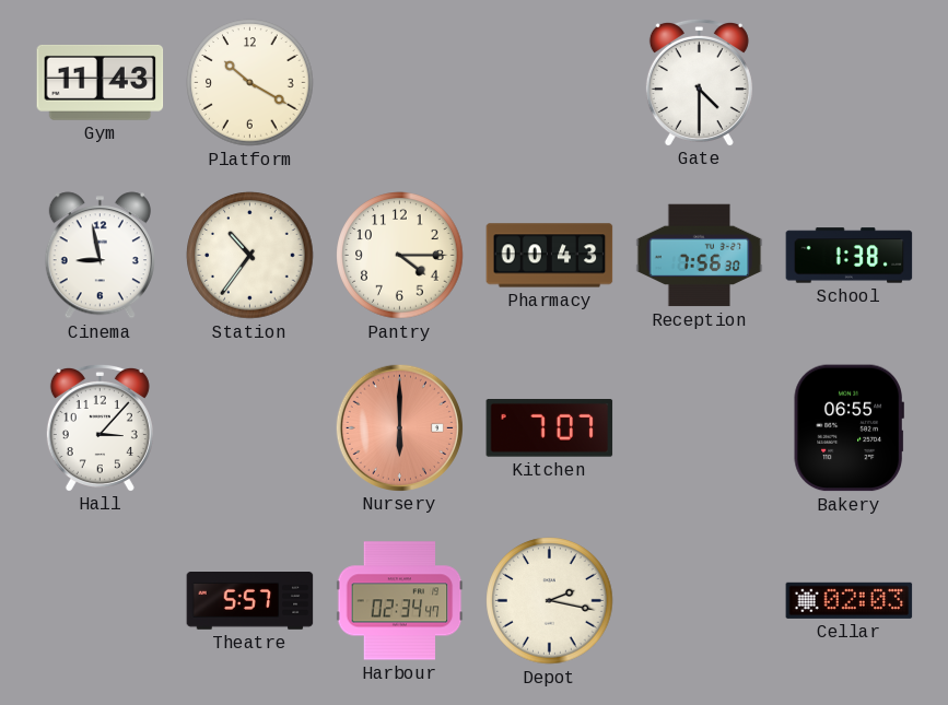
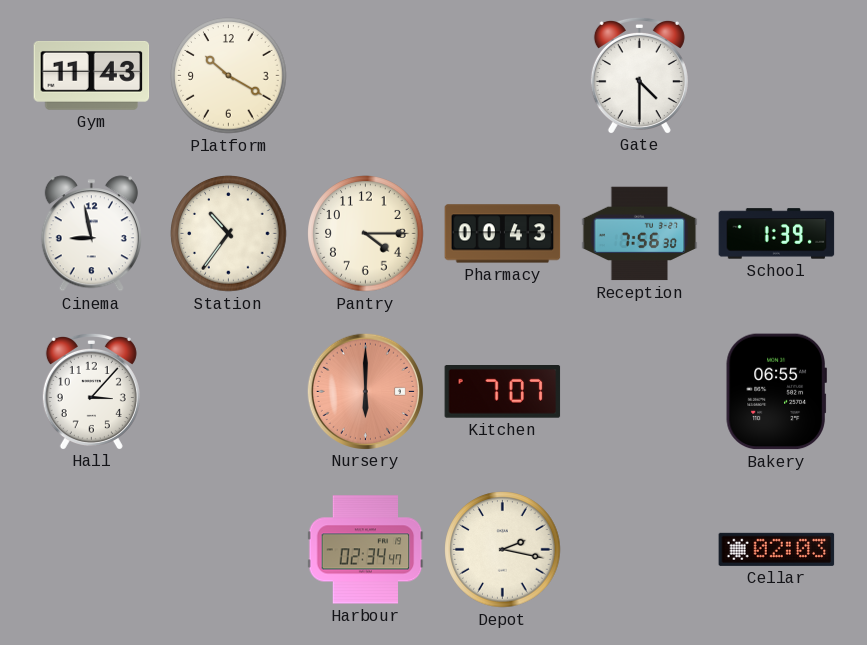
School: 1:38 -> 1:39
Theatre: 5:57 -> none
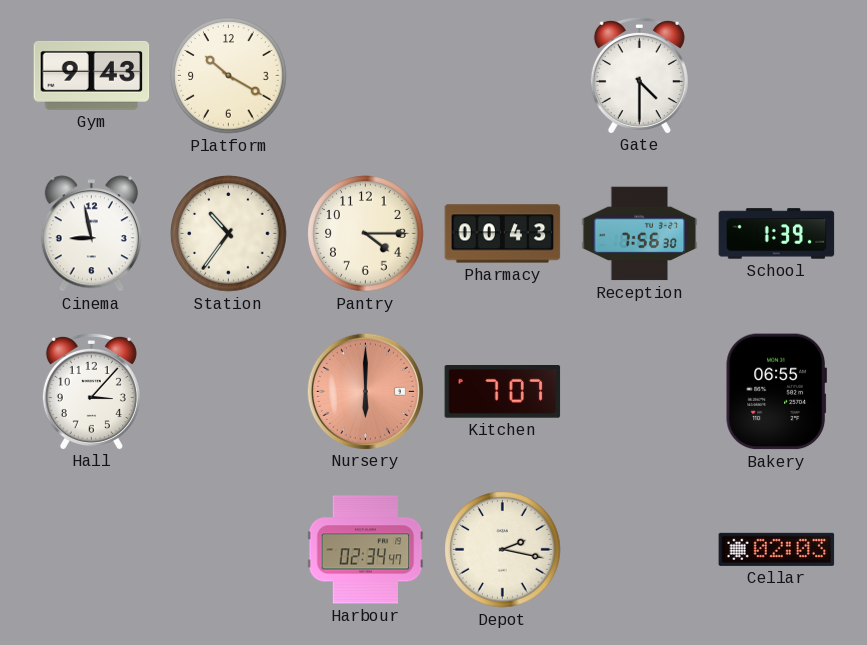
Gym: 11:43 -> 9:43
